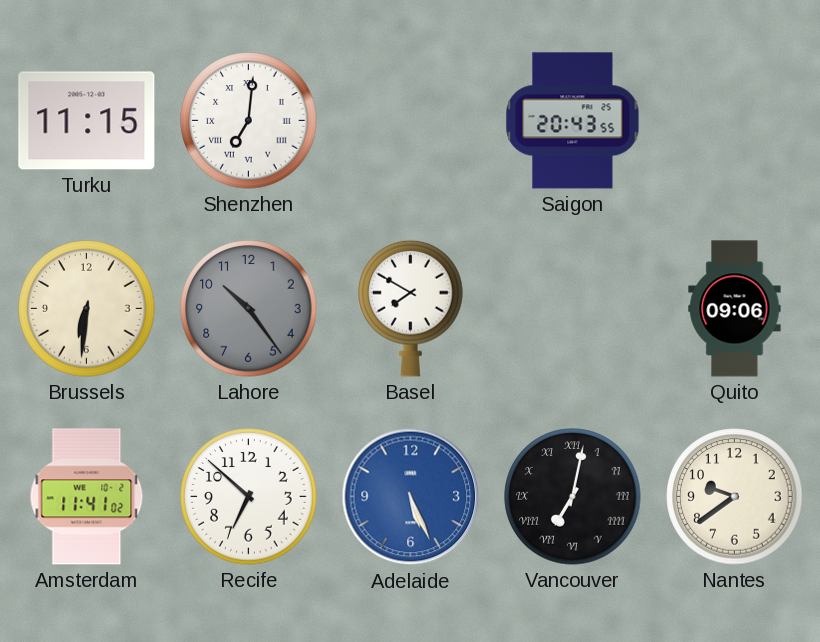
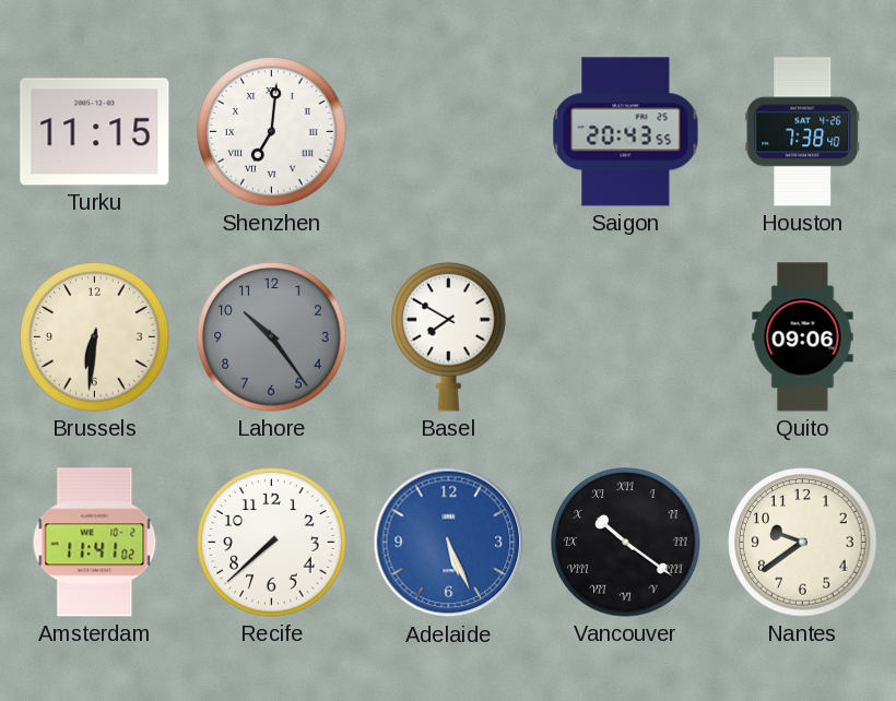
Houston: none -> 7:38
Recife: 6:52 -> 7:38
Vancouver: 7:02 -> 10:21
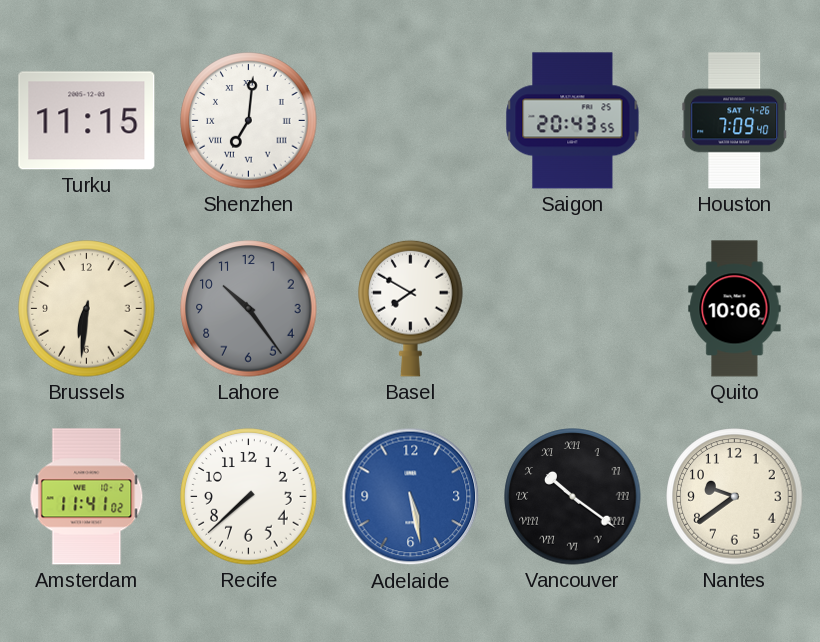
Houston: 7:38 -> 7:09
Quito: 09:06 -> 10:06
Adelaide: 5:26 -> 5:28
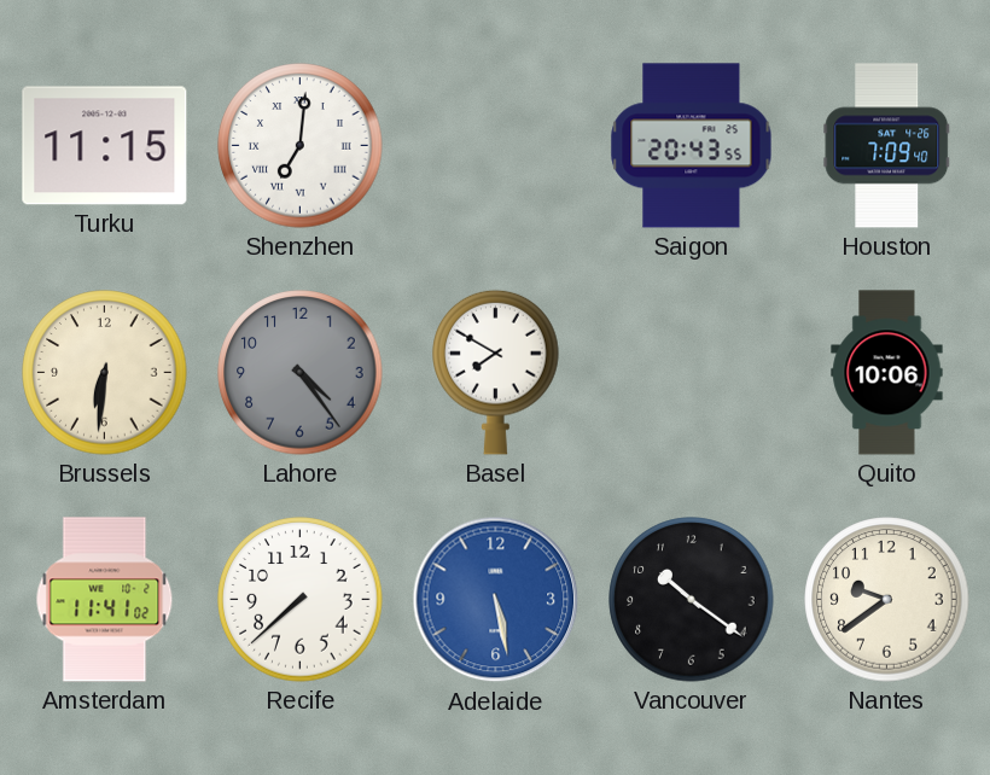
Lahore: 10:24 -> 4:24
Vancouver numerals: Roman -> Arabic
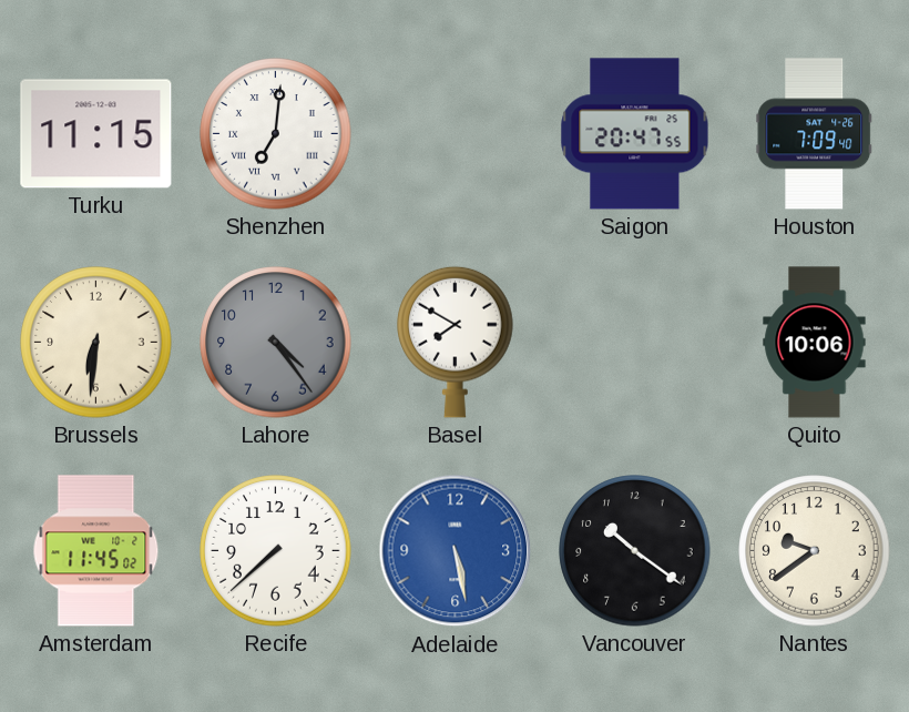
Saigon: 20:43 -> 20:47
Amsterdam: 11:41 -> 11:45
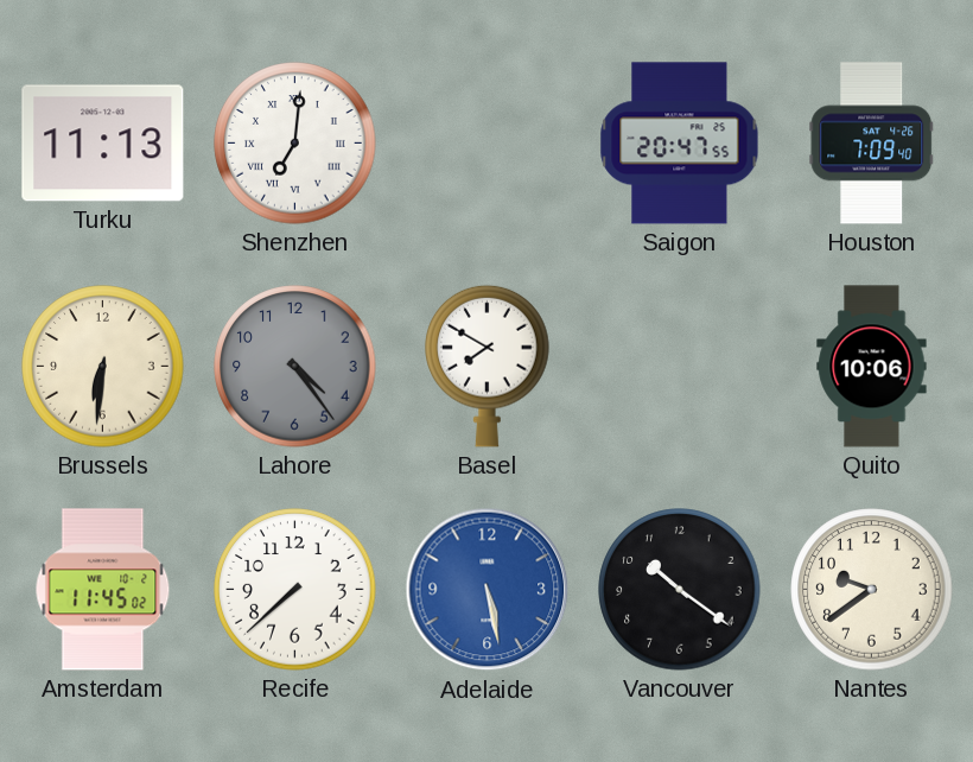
Turku: 11:15 -> 11:13
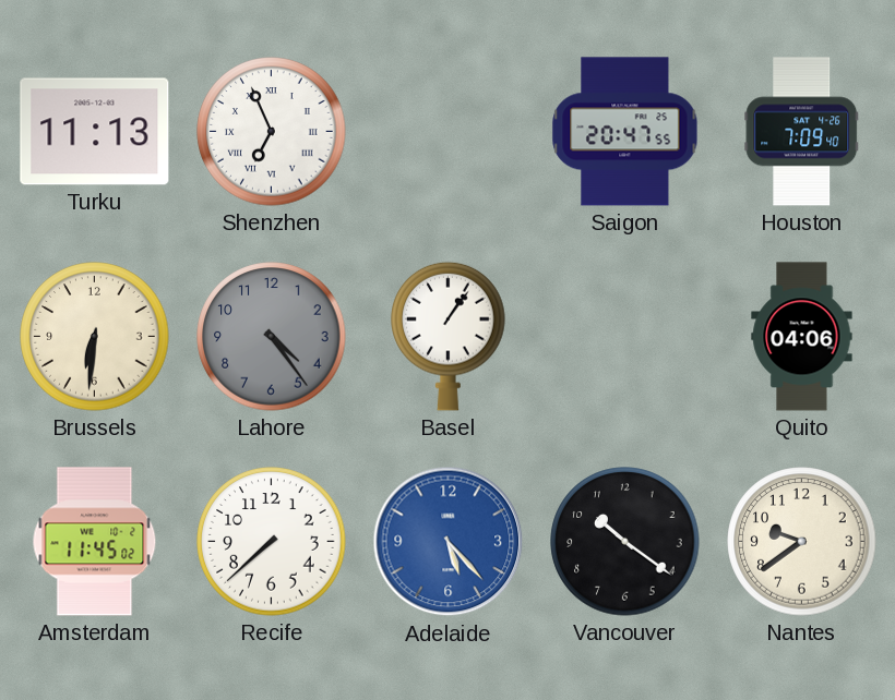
Shenzhen: 7:01 -> 6:56
Basel: 7:50 -> 1:06
Quito: 10:06 -> 04:06
Adelaide: 5:28 -> 5:23
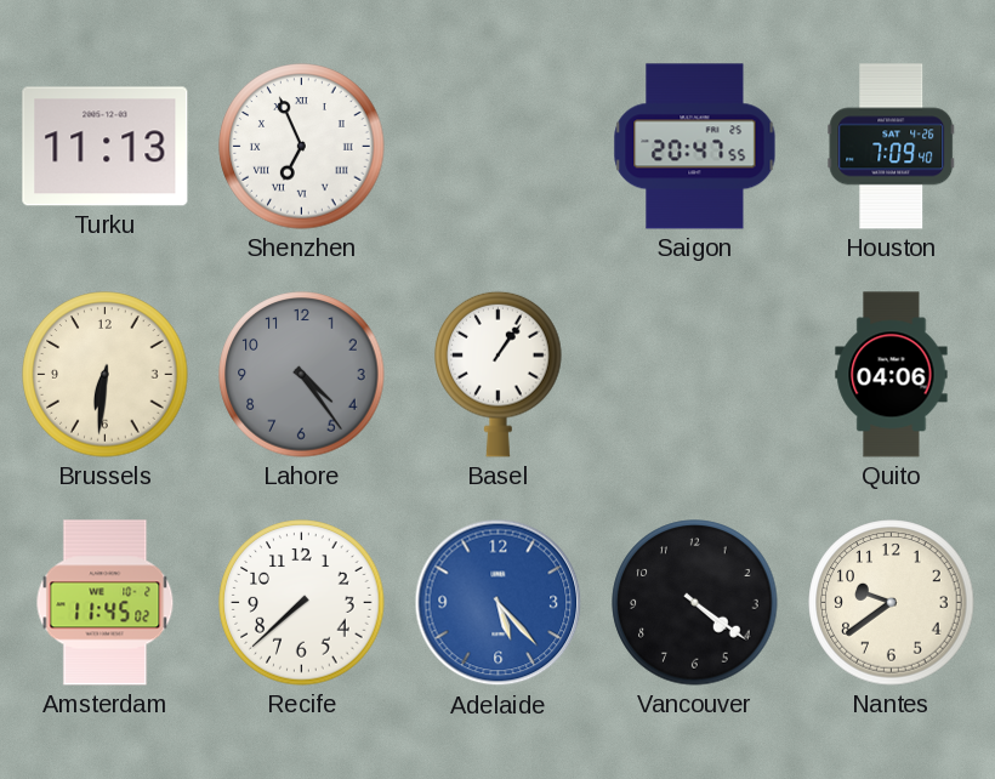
Vancouver: 10:21 -> 4:21
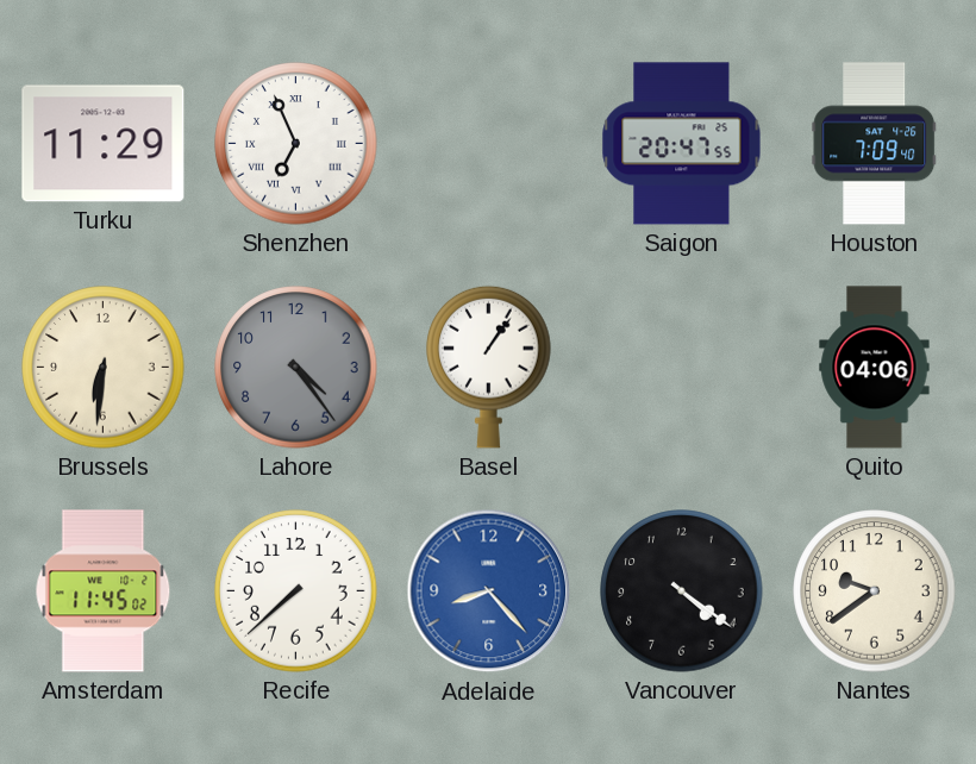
Turku: 11:13 -> 11:29
Adelaide: 5:23 -> 8:23
